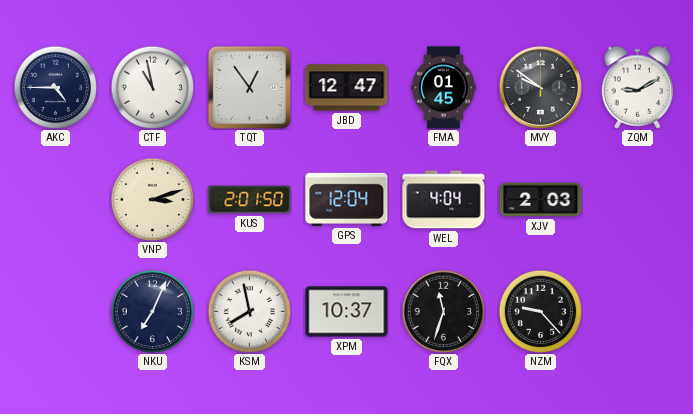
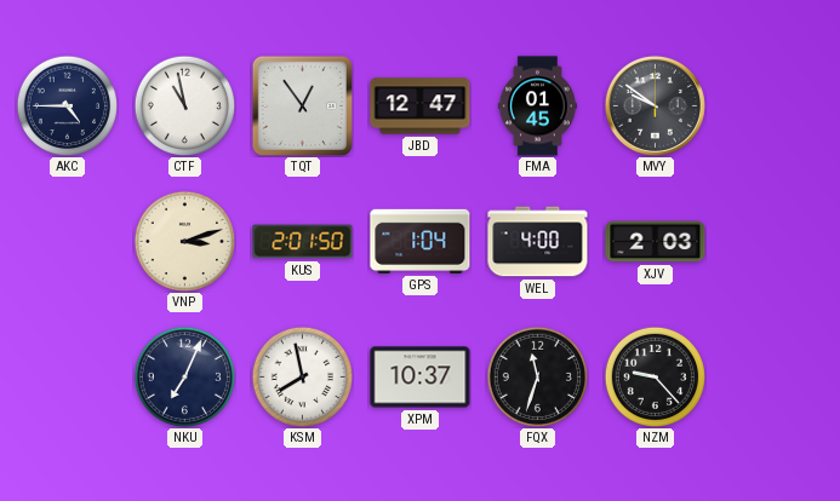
ZQM: 9:10 -> none
GPS: 12:04 -> 1:04
WEL: 4:04 -> 4:00
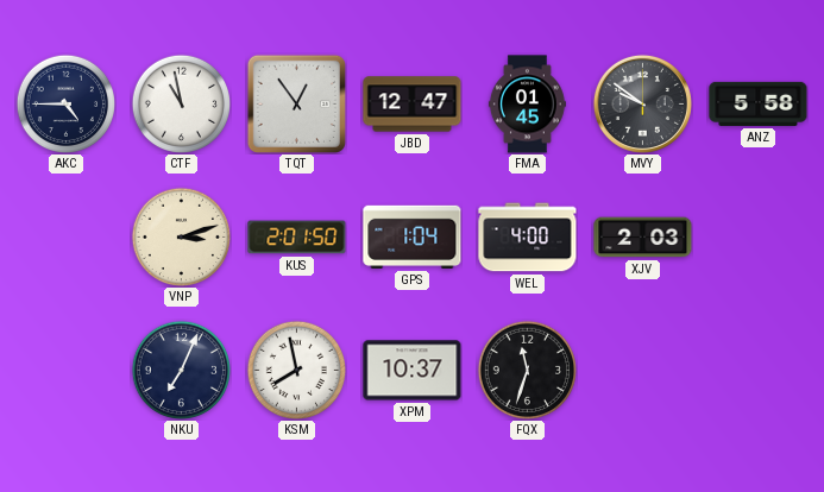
ANZ: none -> 5:58
NZM: 9:23 -> none
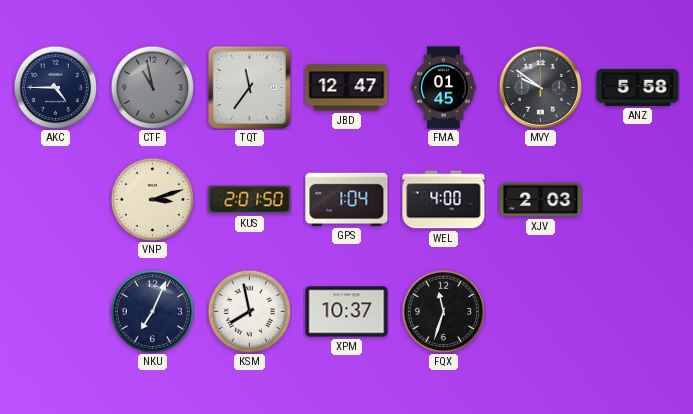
CTF dial: white -> grey
TQT: 12:54 -> 11:36
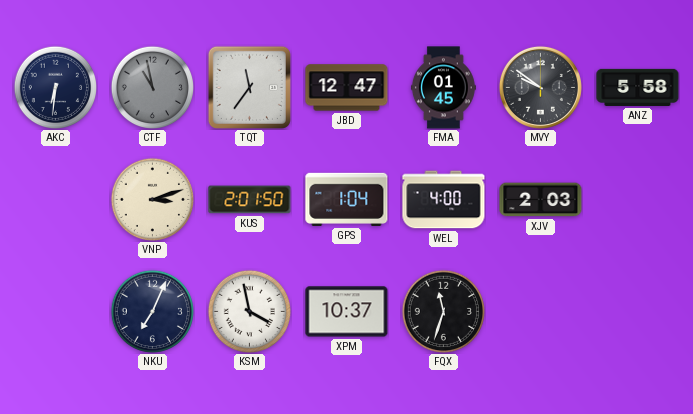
AKC: 4:45 -> 6:31
KSM: 7:58 -> 3:58
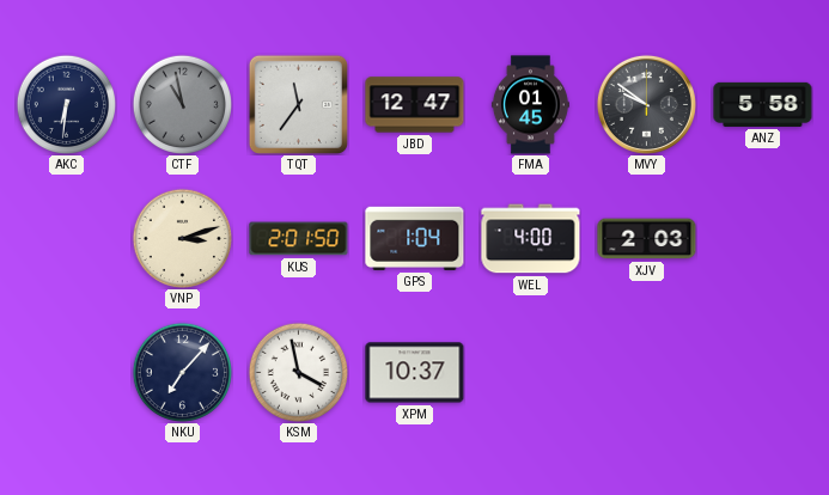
NKU: 7:04 -> 7:07
FQX: 11:33 -> none
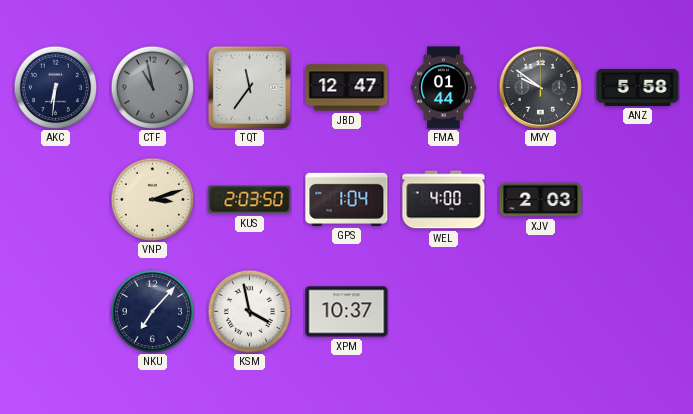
FMA: 01:45 -> 01:44
KUS: 2:01 -> 2:03
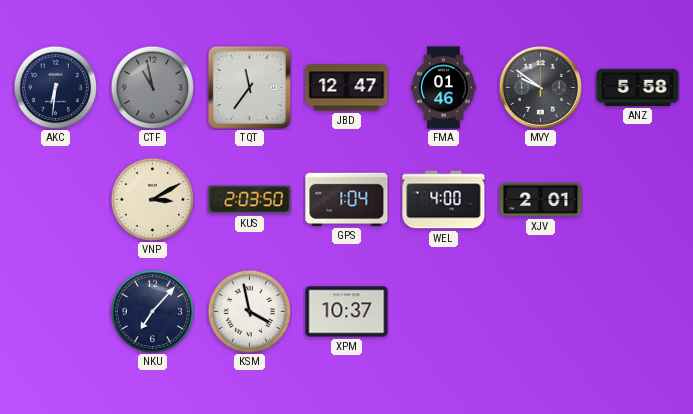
FMA: 01:44 -> 01:46
VNP: 3:12 -> 3:10
XJV: 2:03 -> 2:01
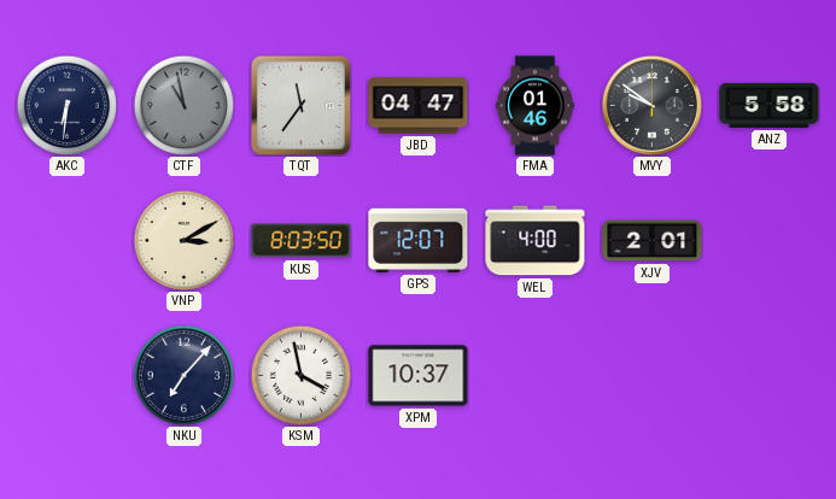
JBD: 12:47 -> 04:47
KUS: 2:03 -> 8:03
GPS: 1:04 -> 12:07
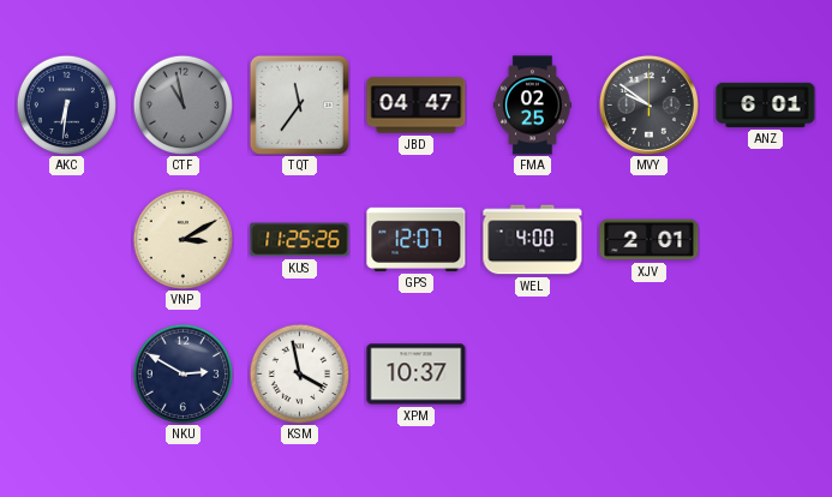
FMA: 01:46 -> 02:25
ANZ: 5:58 -> 6:01
KUS: 8:03 -> 11:25
NKU: 7:07 -> 2:50
